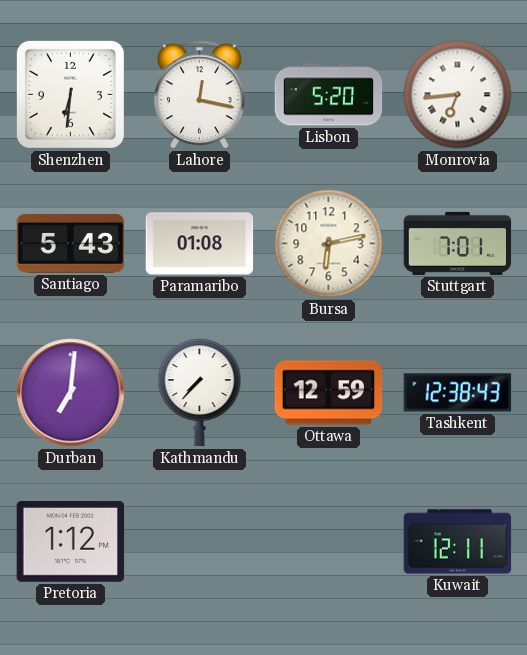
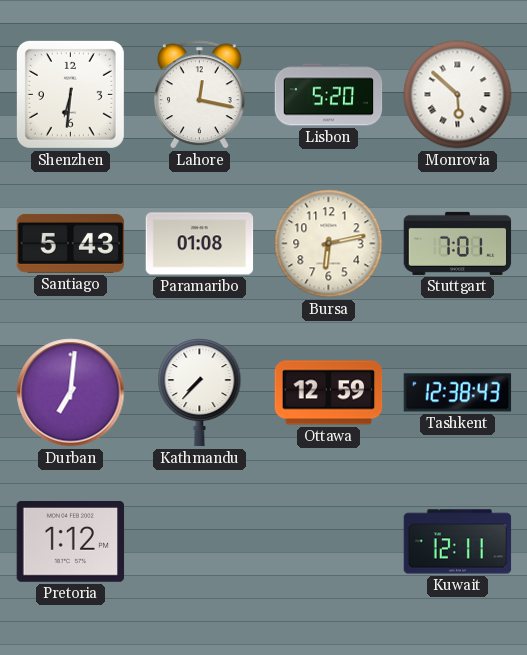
Monrovia: 6:44 -> 5:52
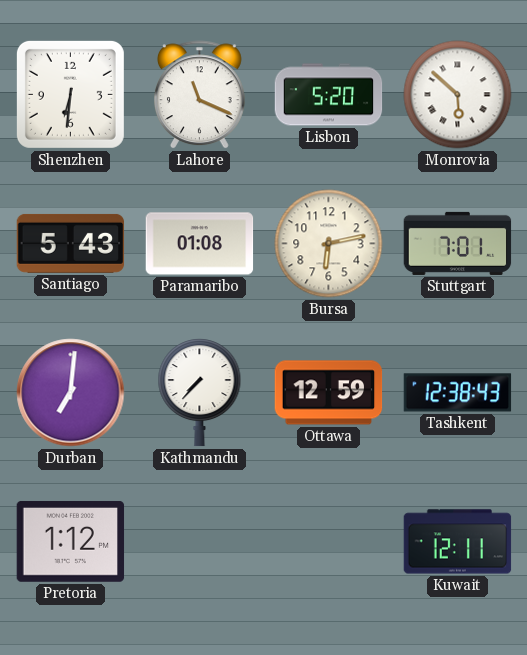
Lahore: 12:17 -> 11:19
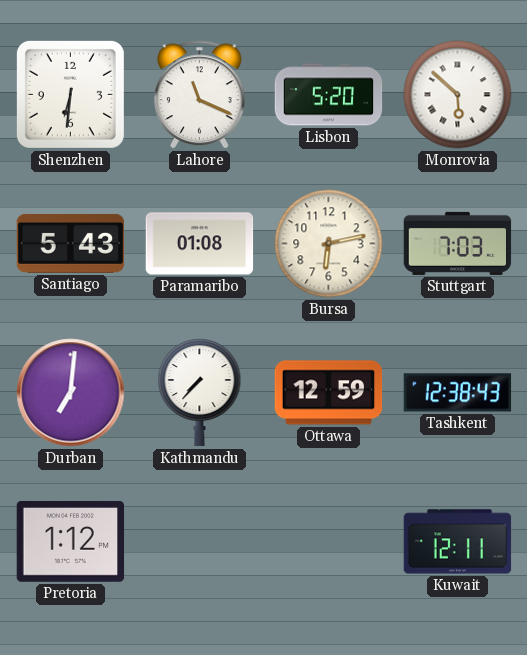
Stuttgart: 7:01 -> 7:03
